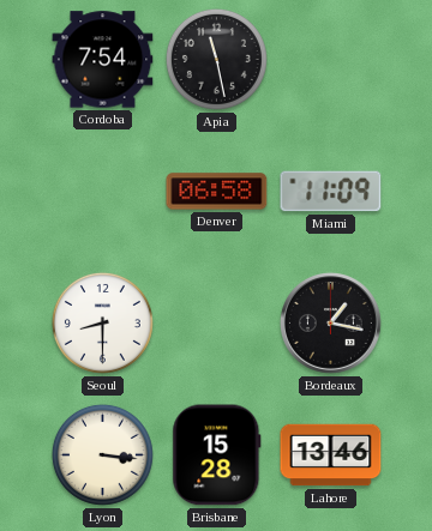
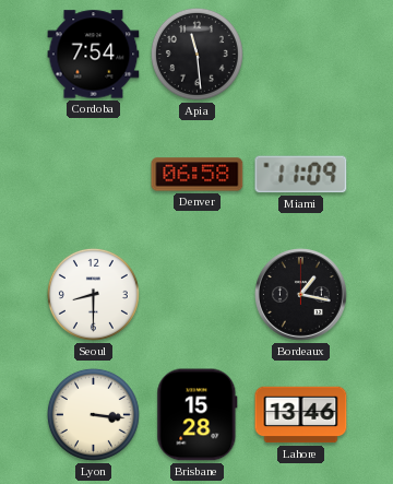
Apia: 11:28 -> 11:29
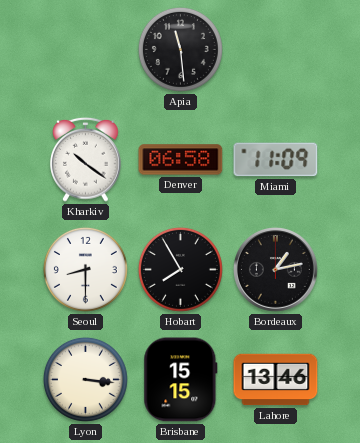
Cordoba: 7:54 -> none
Kharkiv: none -> 10:21
Hobart: none -> 7:55
Bordeaux: 1:17 -> 1:13
Brisbane: 15:28 -> 15:15
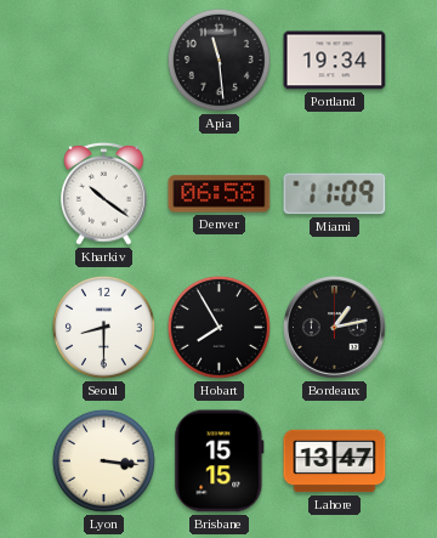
Portland: none -> 19:34
Lahore: 13:46 -> 13:47
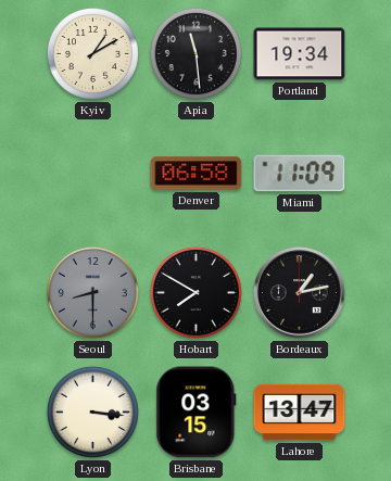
Kyiv: none -> 1:10
Kharkiv: 10:21 -> none
Seoul dial: white -> grey
Hobart: 7:55 -> 7:50
Brisbane: 15:15 -> 03:15
